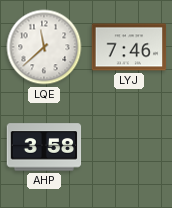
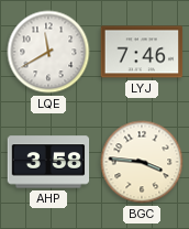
LQE: 11:38 -> 11:40
BGC: none -> 3:46
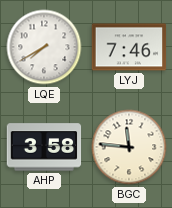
LQE: 11:40 -> 7:40
BGC: 3:46 -> 11:46
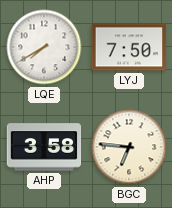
LYJ: 7:46 -> 7:50
BGC: 11:46 -> 6:46
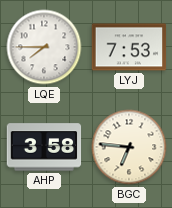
LQE: 7:40 -> 7:45
LYJ: 7:50 -> 7:53
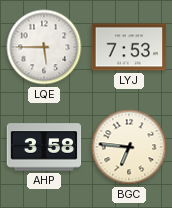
LQE: 7:45 -> 5:45
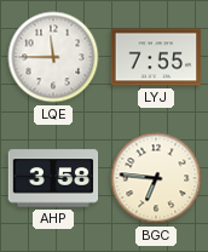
LQE: 5:45 -> 11:45
LYJ: 7:53 -> 7:55
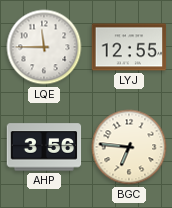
LYJ: 7:55 -> 12:55
AHP: 3:58 -> 3:56
